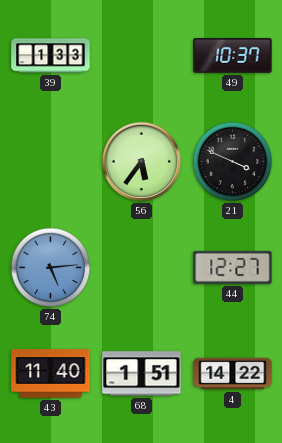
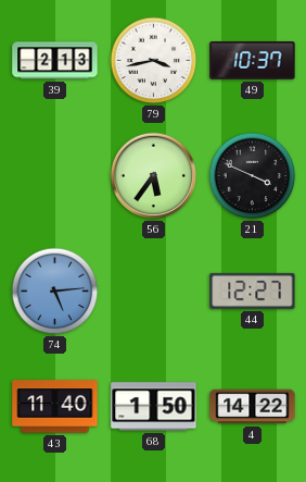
39: 1:33 -> 2:13
79: none -> 3:43
68: 1:51 -> 1:50
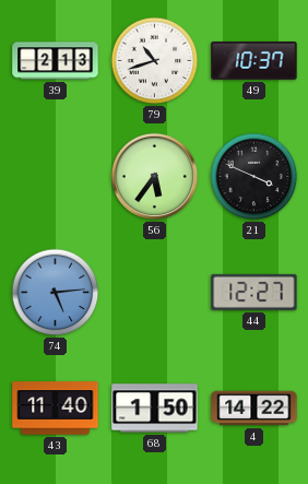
79: 3:43 -> 10:42
